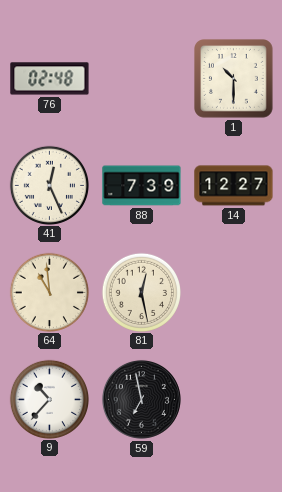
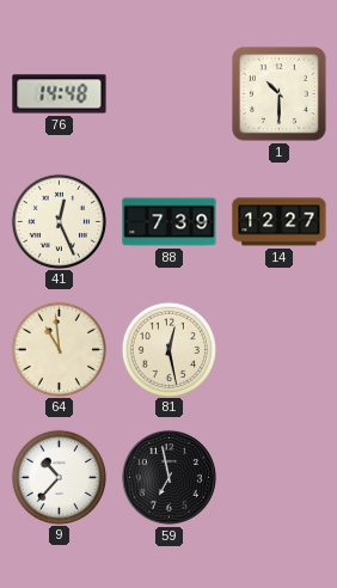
76: 02:48 -> 14:48
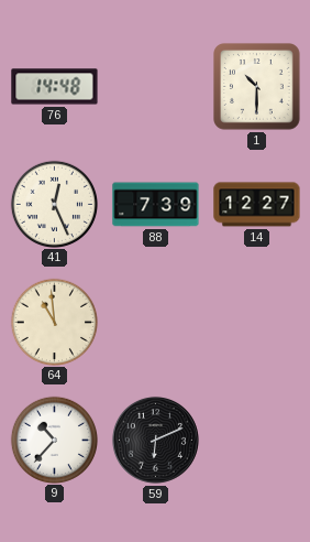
81: 12:28 -> none
59: 6:58 -> 6:11
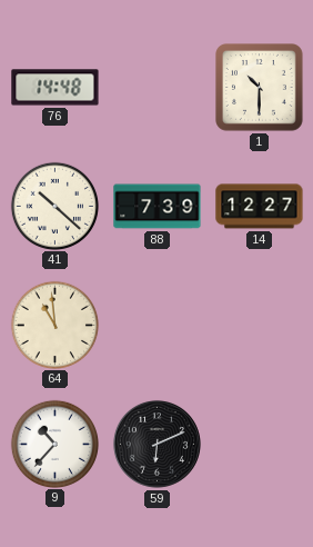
41: 12:26 -> 10:22
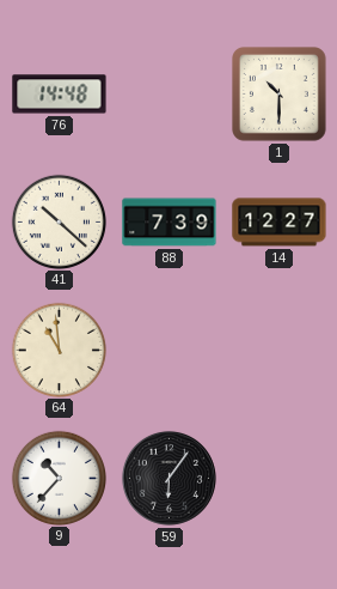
59: 6:11 -> 6:06
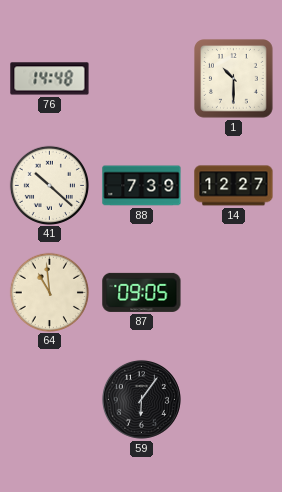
87: none -> 09:05
9: 10:37 -> none
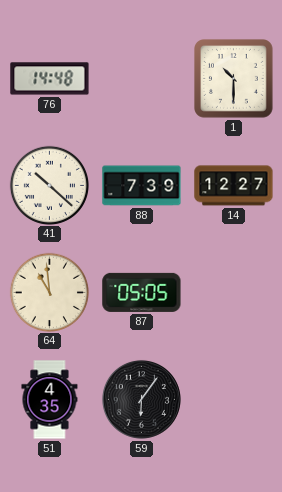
87: 09:05 -> 05:05
51: none -> 4:35
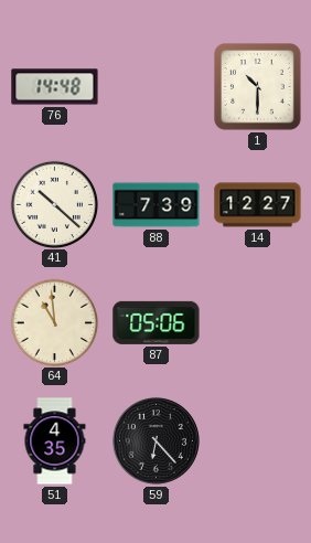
87: 05:05 -> 05:06
59: 6:06 -> 6:23
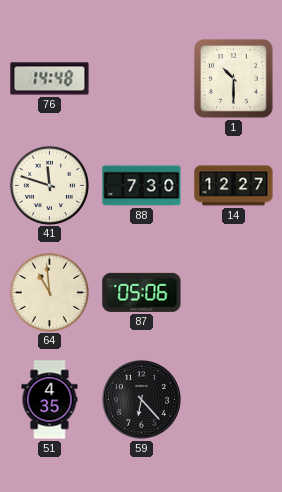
41: 10:22 -> 11:48
88: 7:39 -> 7:30
